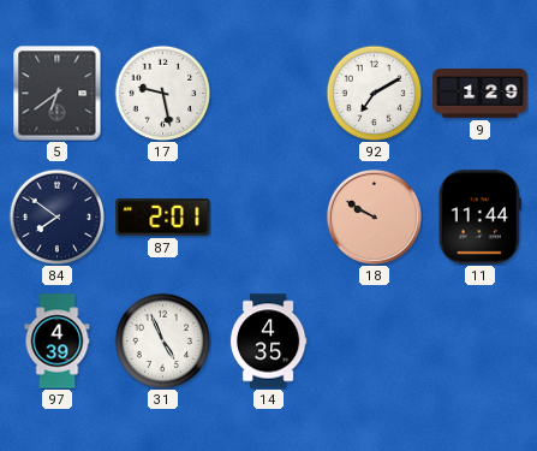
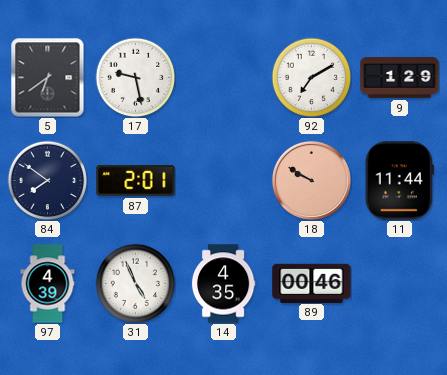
89: none -> 00:46
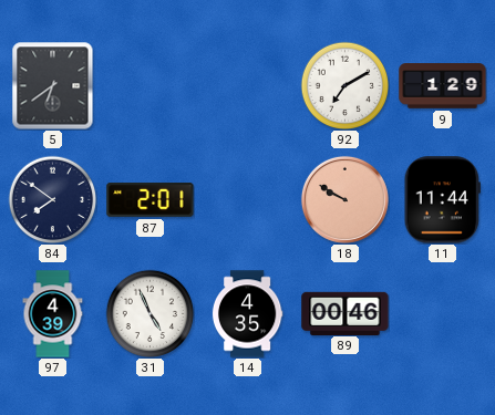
17: 9:28 -> none
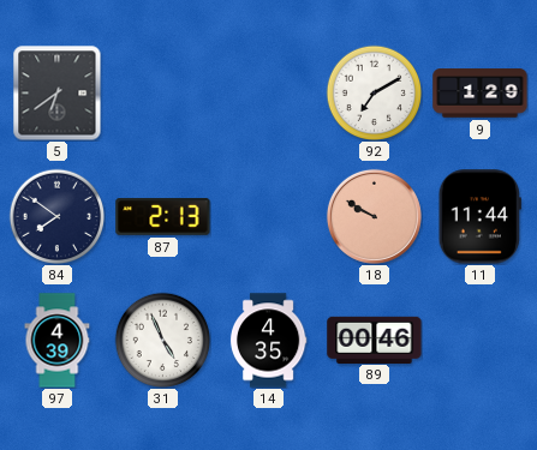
87: 2:01 -> 2:13
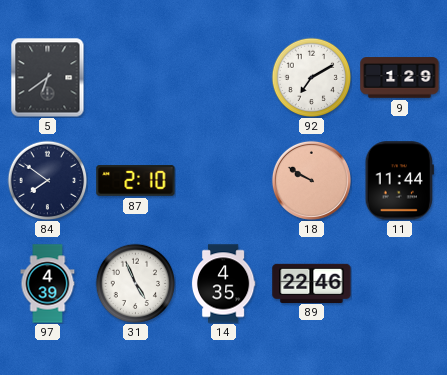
87: 2:13 -> 2:10
89: 00:46 -> 22:46
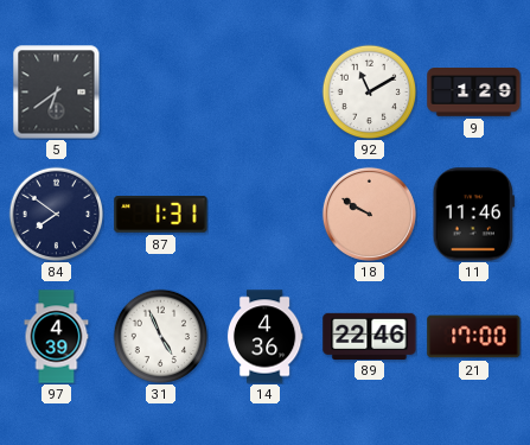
92: 7:10 -> 11:10
87: 2:10 -> 1:31
11: 11:44 -> 11:46
14: 4:35 -> 4:36
21: none -> 17:00
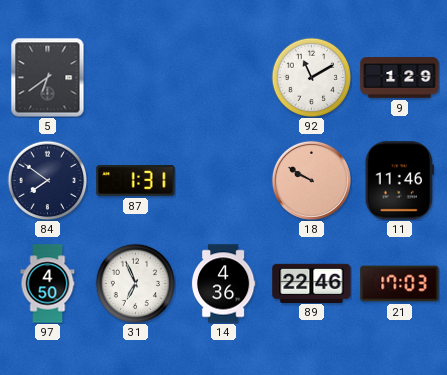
97: 4:39 -> 4:50
31: 4:56 -> 6:56
21: 17:00 -> 17:03
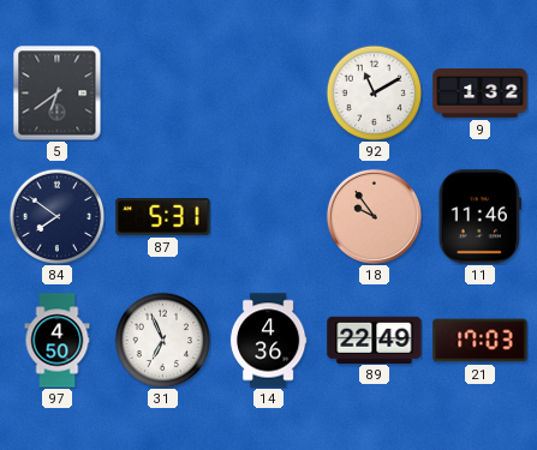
9: 1:29 -> 1:32
87: 1:31 -> 5:31
18: 9:50 -> 9:54
89: 22:46 -> 22:49
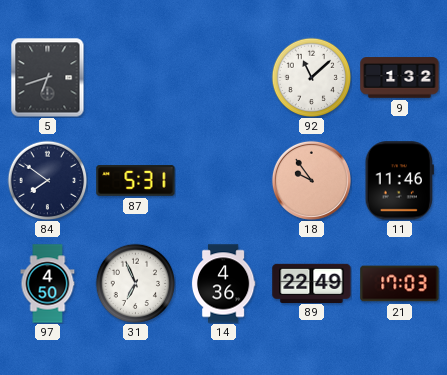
5: 6:39 -> 6:42
92: 11:10 -> 11:08
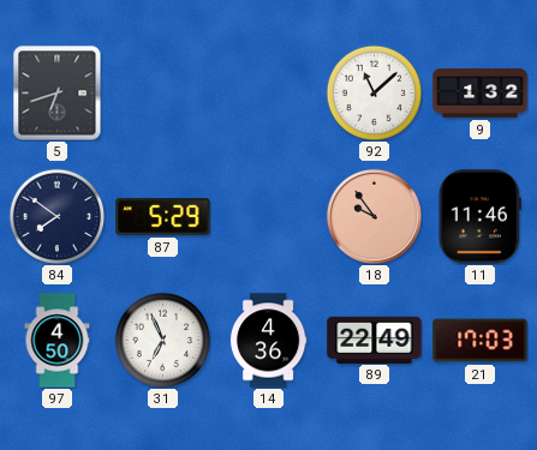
87: 5:31 -> 5:29
